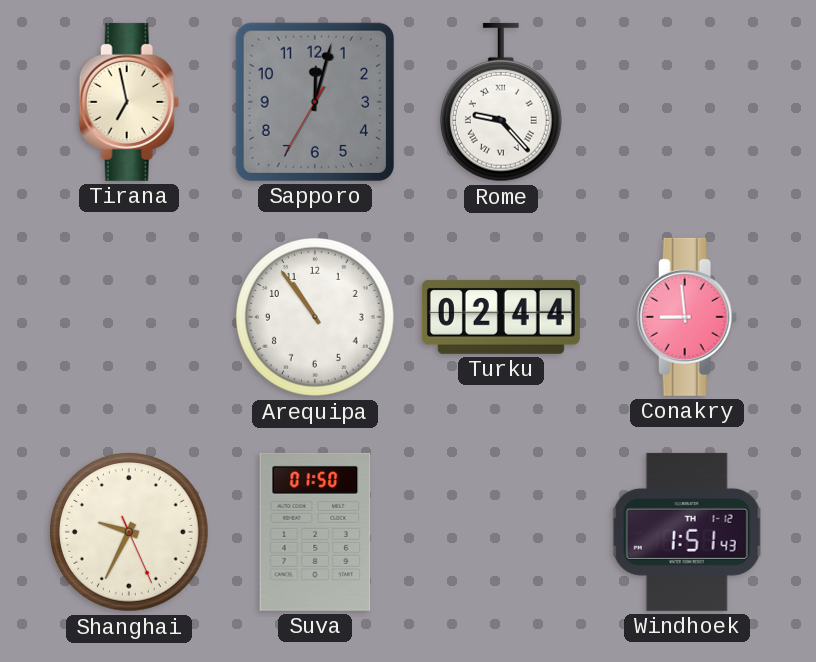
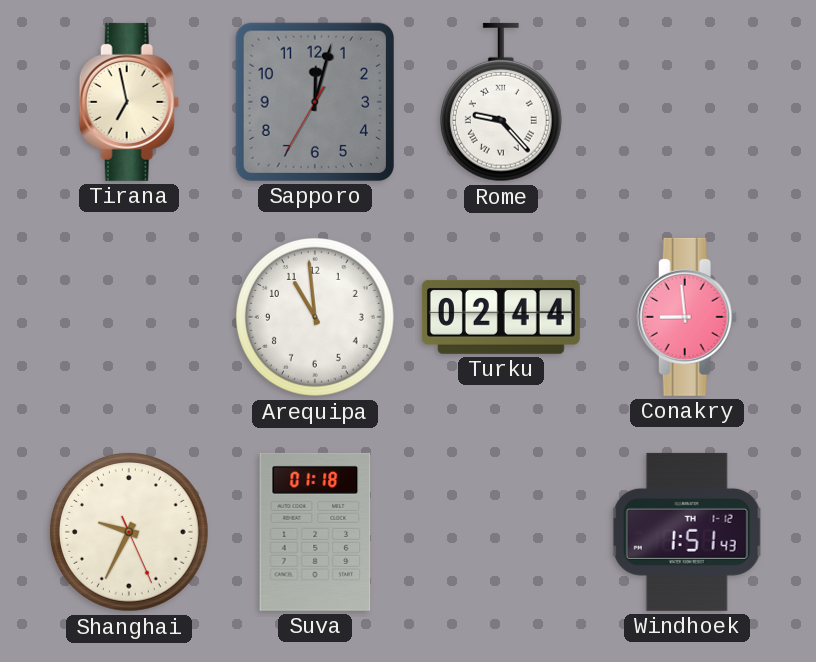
Arequipa: 10:54 -> 10:59
Suva: 01:50 -> 01:18
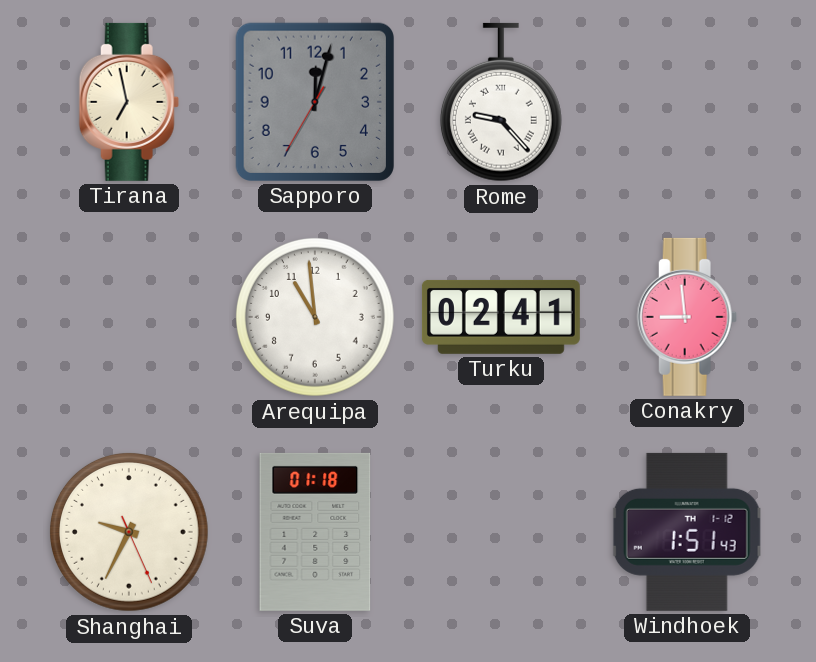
Turku: 02:44 -> 02:41
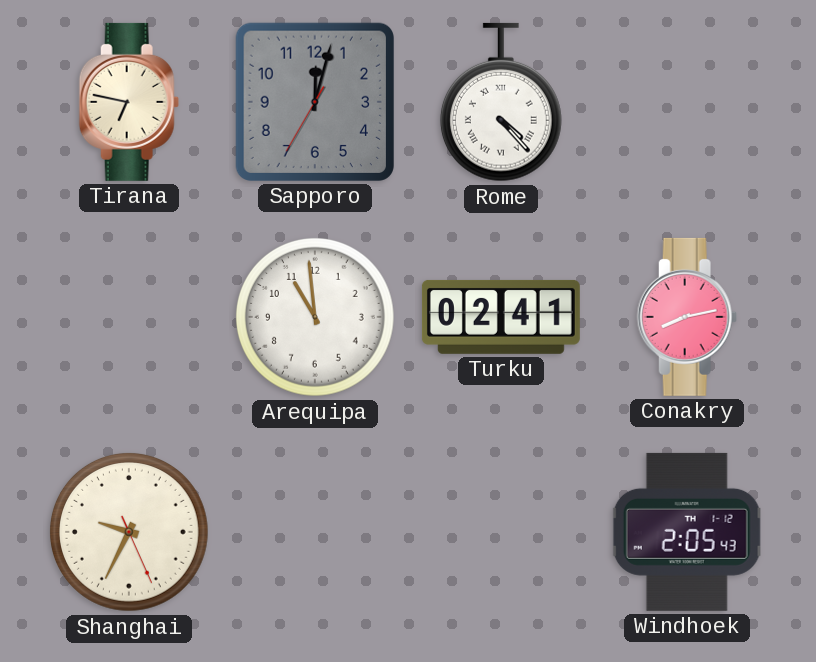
Tirana: 6:58 -> 6:47
Rome: 9:23 -> 4:23
Conakry: 8:59 -> 8:13
Suva: 01:18 -> none
Windhoek: 1:51 -> 2:05
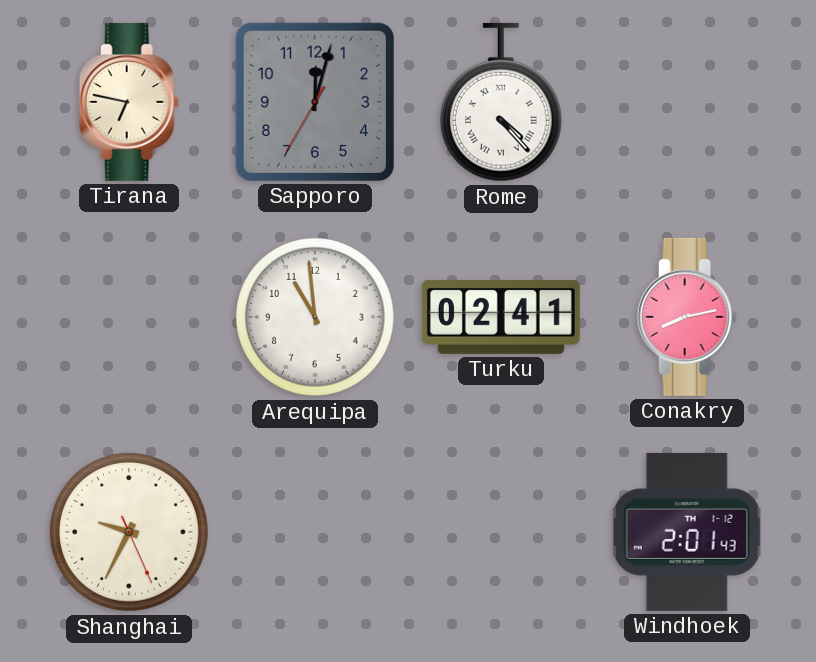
Windhoek: 2:05 -> 2:01
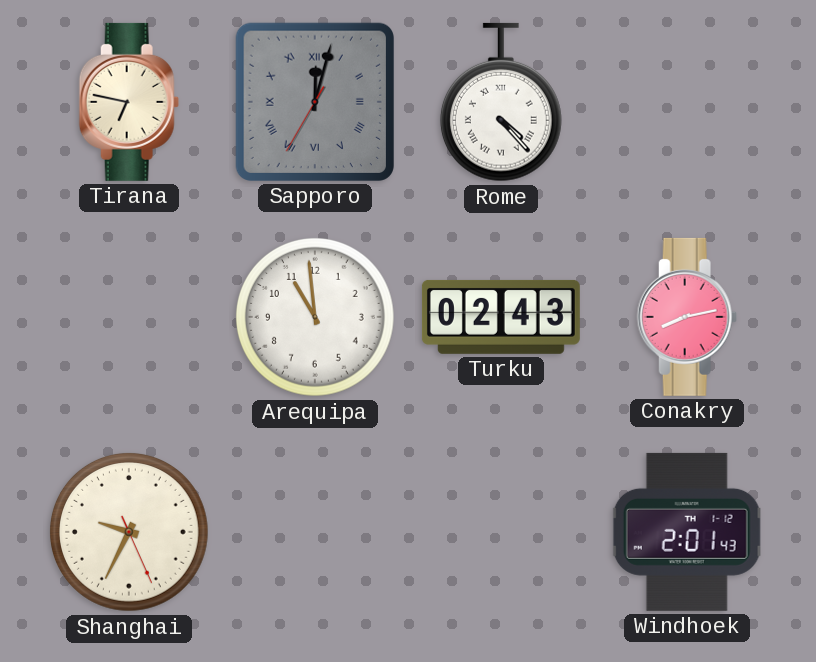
Sapporo numerals: Arabic -> Roman
Turku: 02:41 -> 02:43
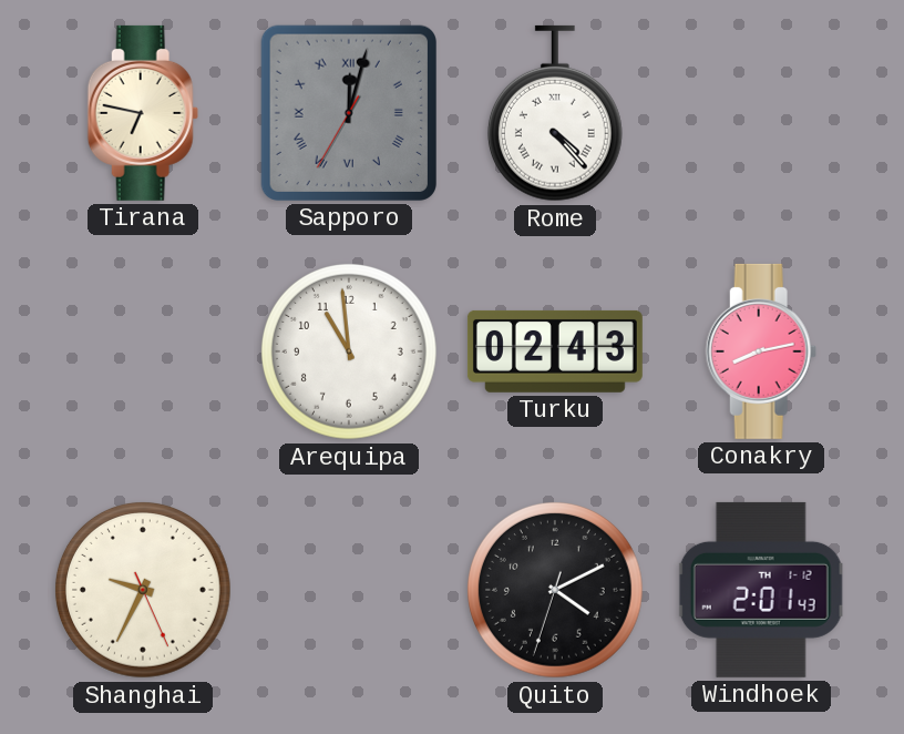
Quito: none -> 4:10
